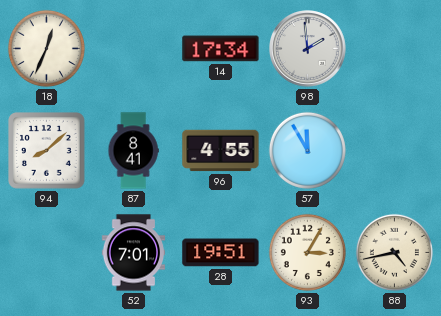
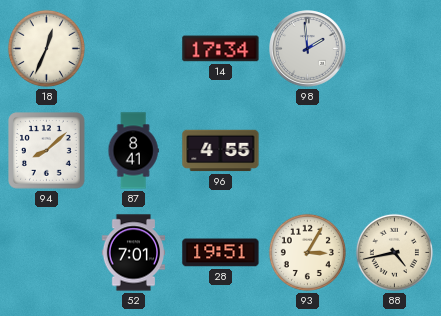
57: 11:55 -> none
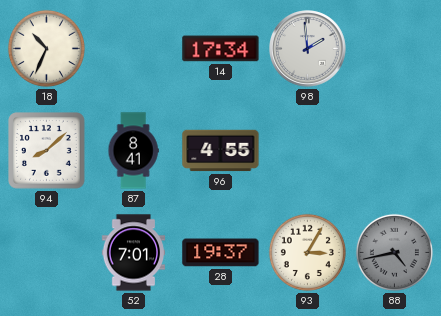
18: 12:34 -> 10:34
28: 19:51 -> 19:37
88 dial: cream -> grey
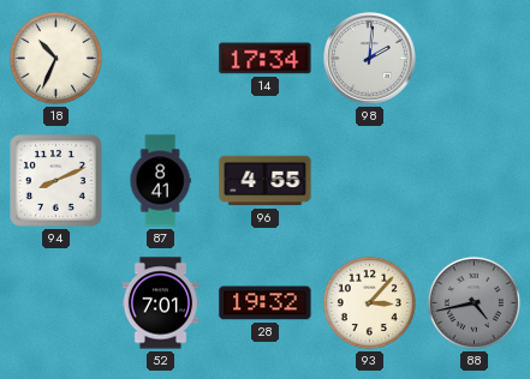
98: 1:59 -> 2:01
94: 8:08 -> 8:11
28: 19:37 -> 19:32
93: 3:05 -> 3:07
